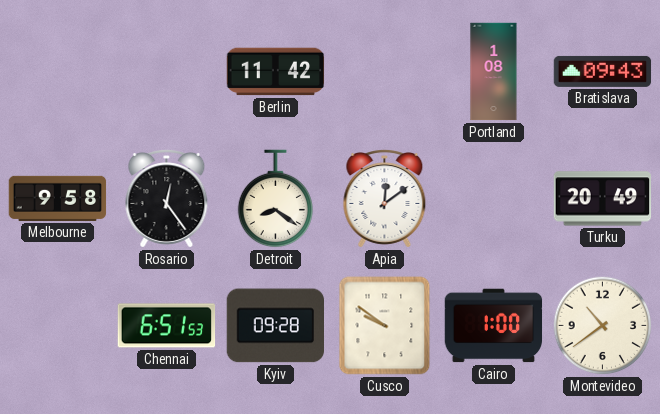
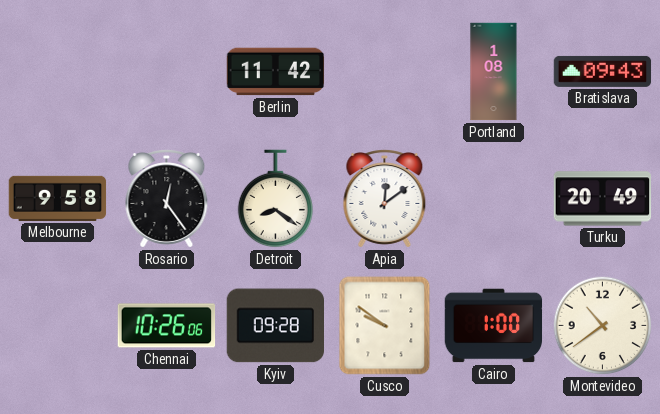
Chennai: 6:51 -> 10:26
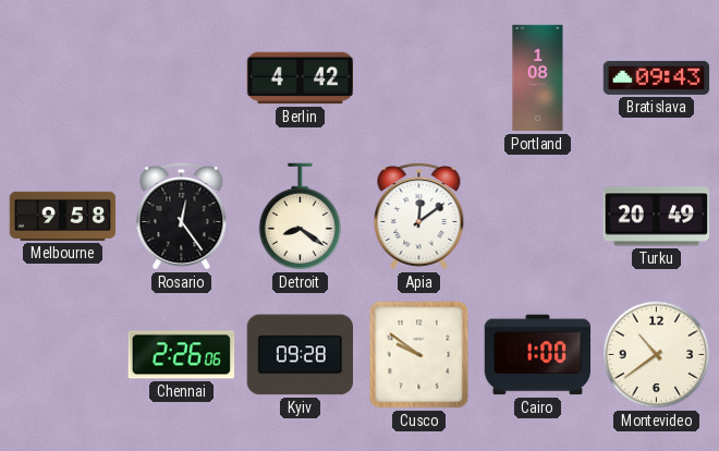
Berlin: 11:42 -> 4:42
Chennai: 10:26 -> 2:26
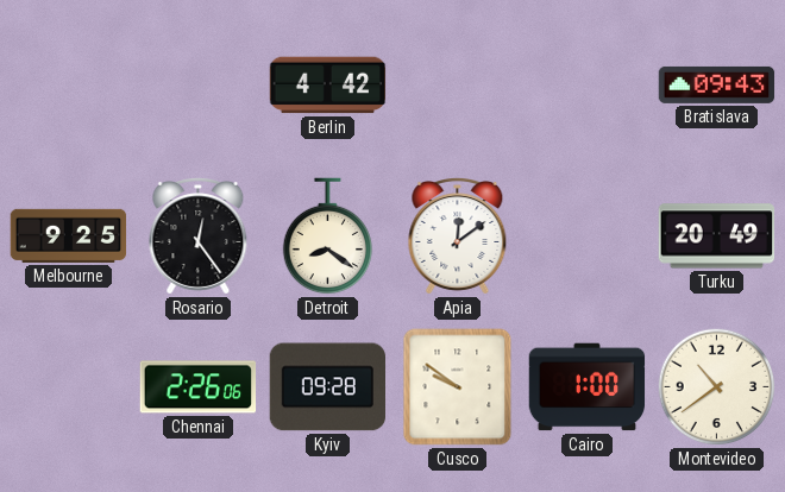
Portland: 1:08 -> none
Melbourne: 9:58 -> 9:25
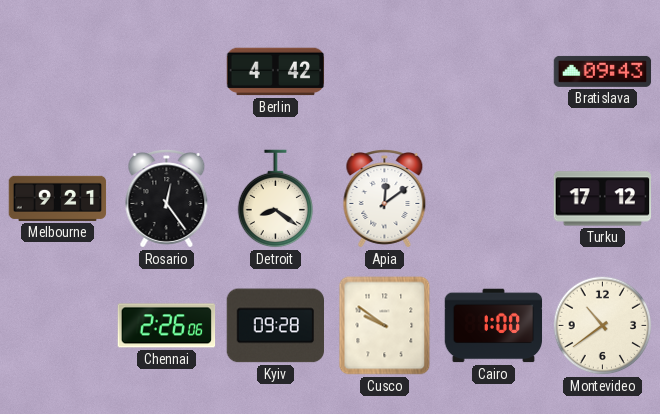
Melbourne: 9:25 -> 9:21
Turku: 20:49 -> 17:12
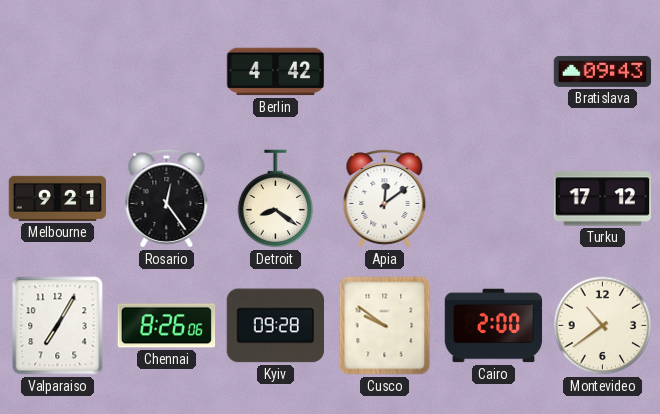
Valparaiso: none -> 7:05
Chennai: 2:26 -> 8:26
Cairo: 1:00 -> 2:00
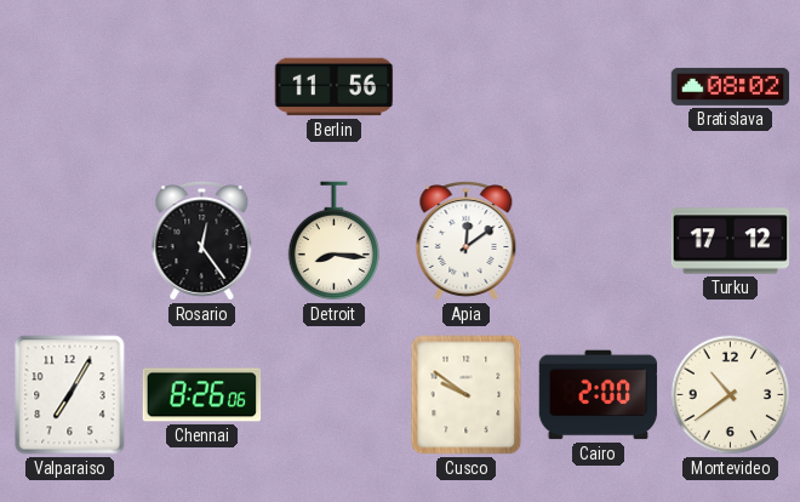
Berlin: 4:42 -> 11:56
Bratislava: 09:43 -> 08:02
Melbourne: 9:21 -> none
Detroit: 8:21 -> 8:16
Kyiv: 09:28 -> none
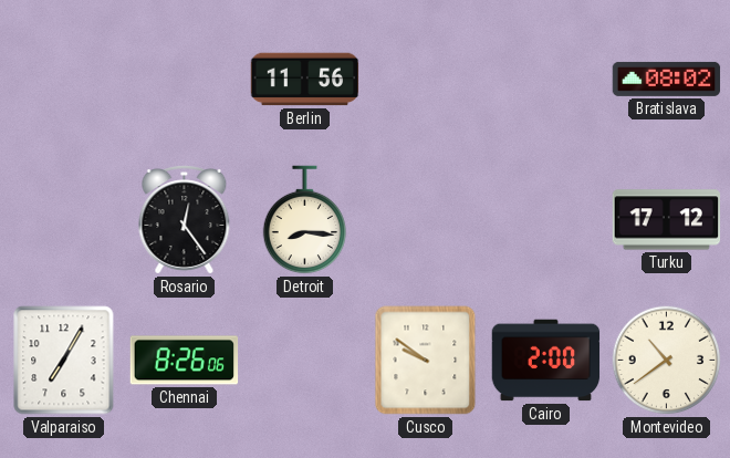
Apia: 12:09 -> none
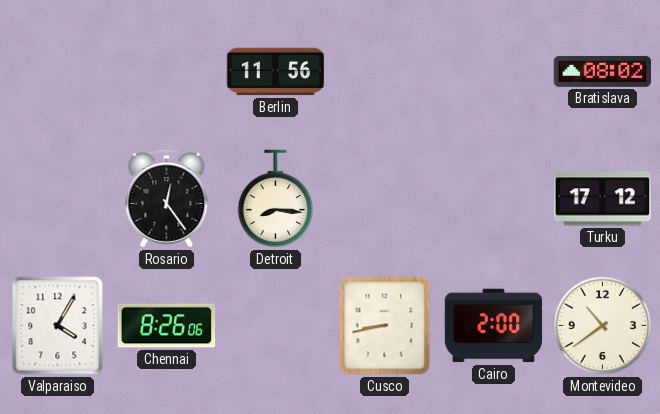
Valparaiso: 7:05 -> 4:05
Cusco: 9:51 -> 8:43
